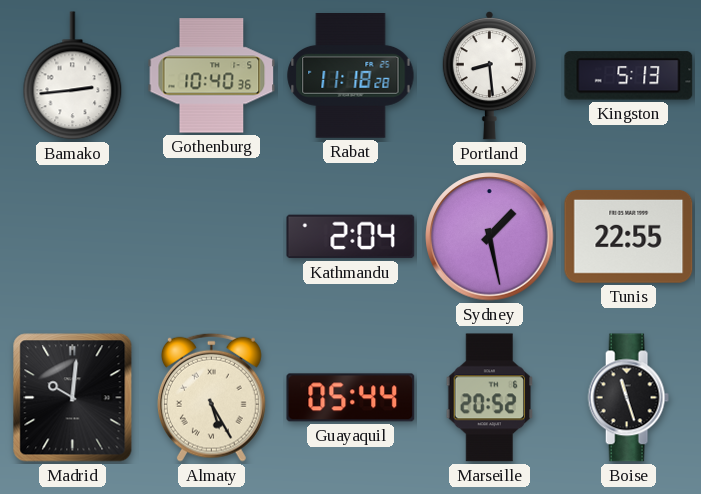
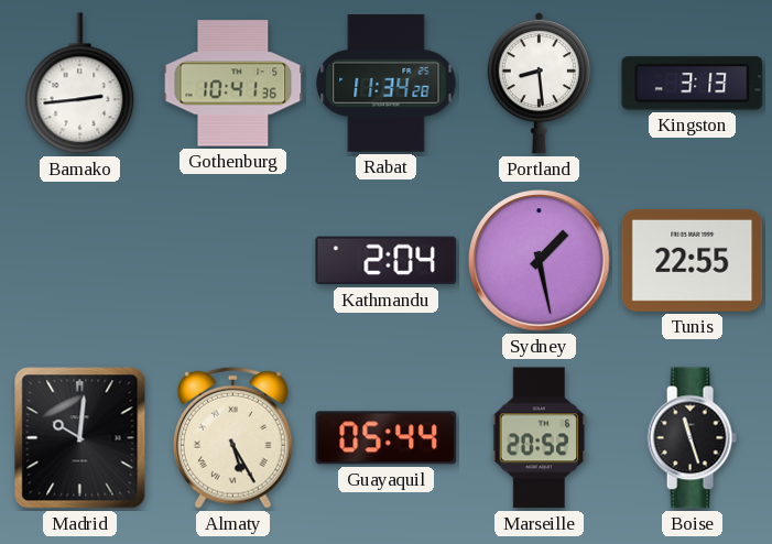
Gothenburg: 10:40 -> 10:41
Rabat: 11:18 -> 11:34
Kingston: 5:13 -> 3:13
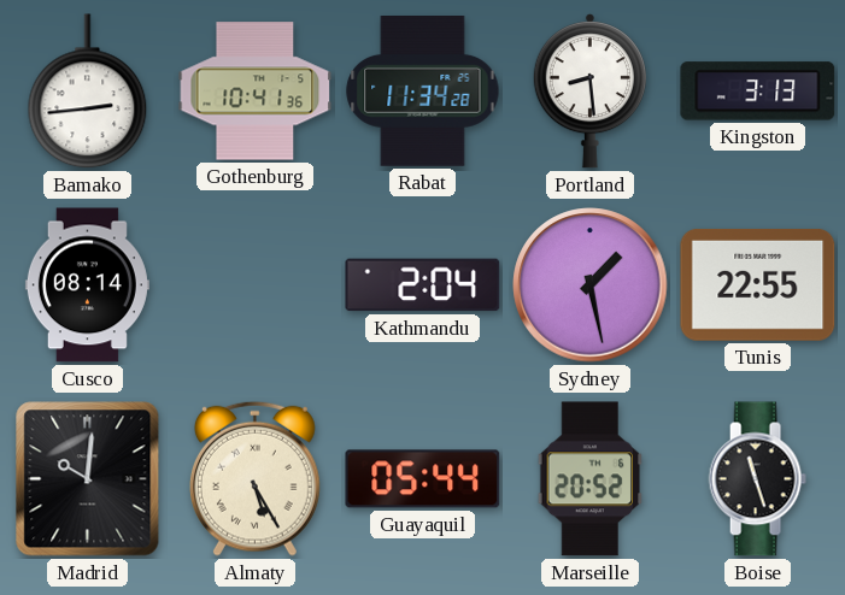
Cusco: none -> 08:14
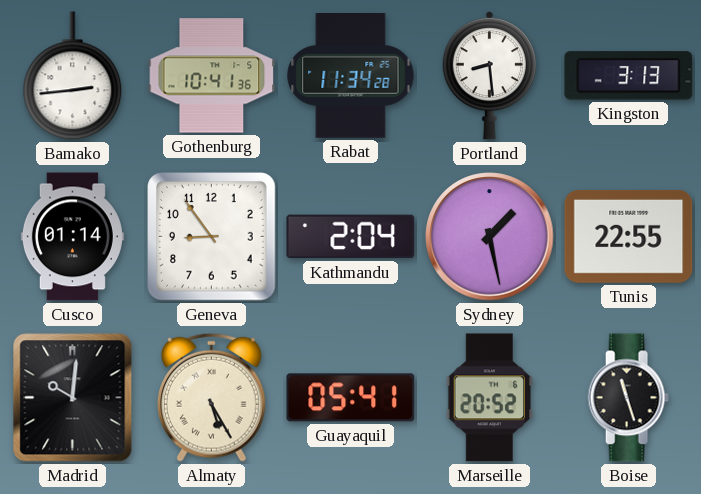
Cusco: 08:14 -> 01:14
Geneva: none -> 8:54
Guayaquil: 05:44 -> 05:41
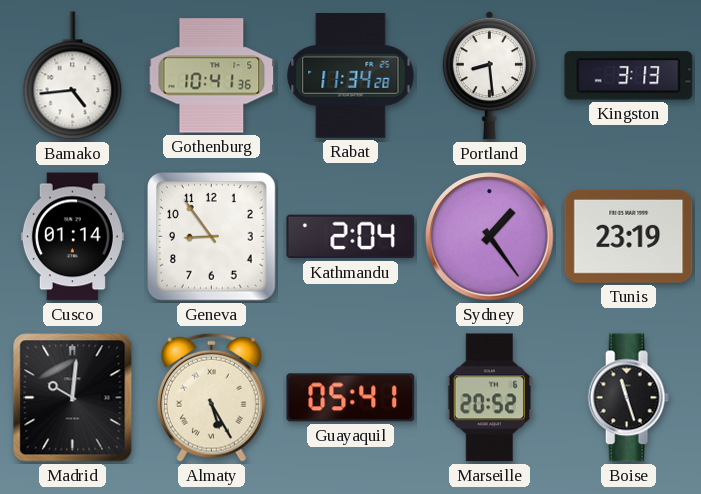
Bamako: 2:44 -> 4:44
Sydney: 1:28 -> 1:24
Tunis: 22:55 -> 23:19
